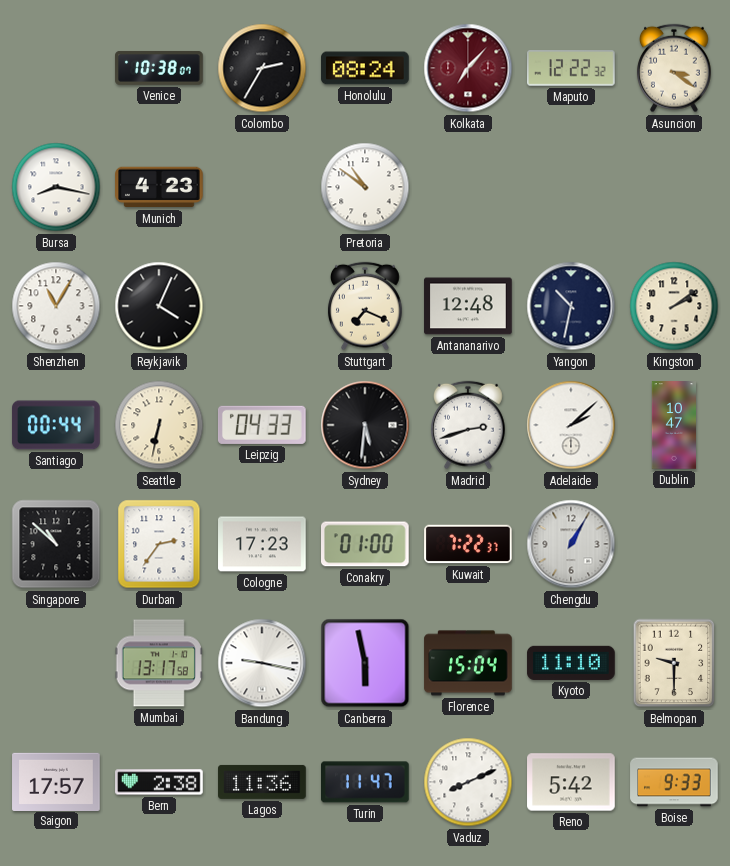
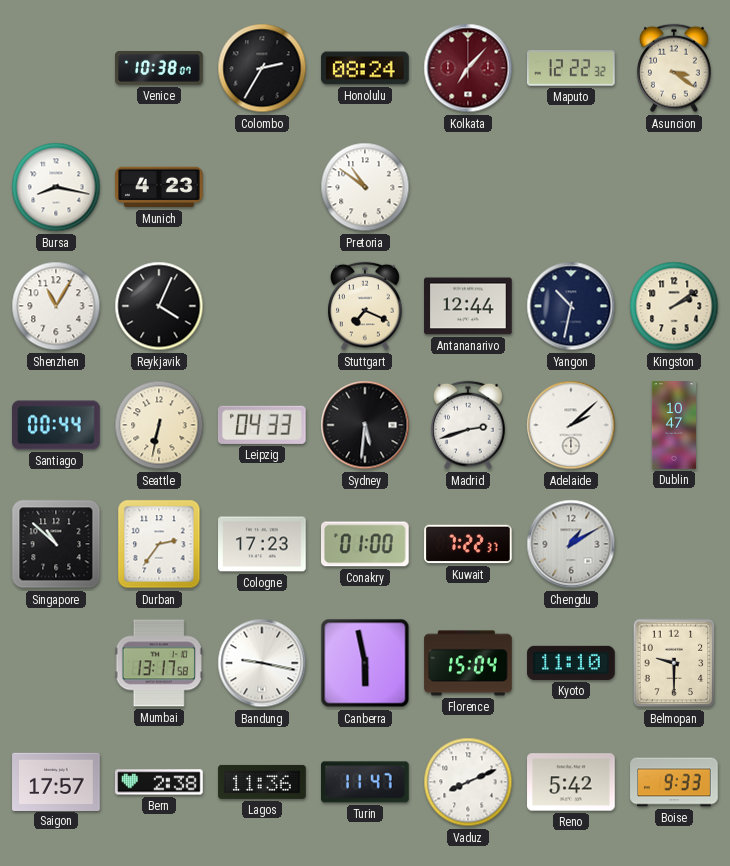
Antananarivo: 12:48 -> 12:44
Chengdu: 1:05 -> 1:10
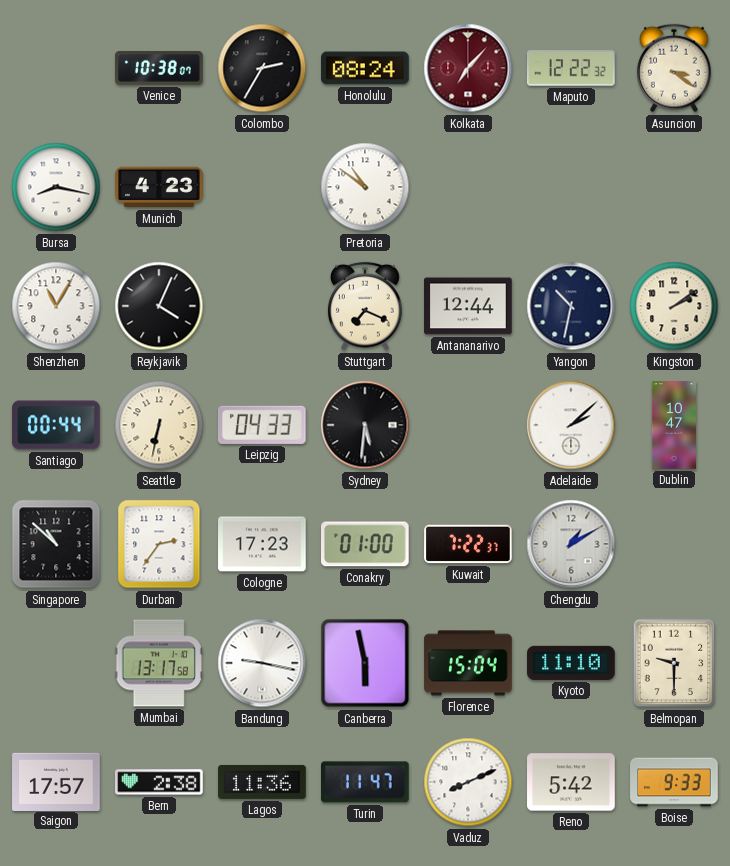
Madrid: 2:42 -> none
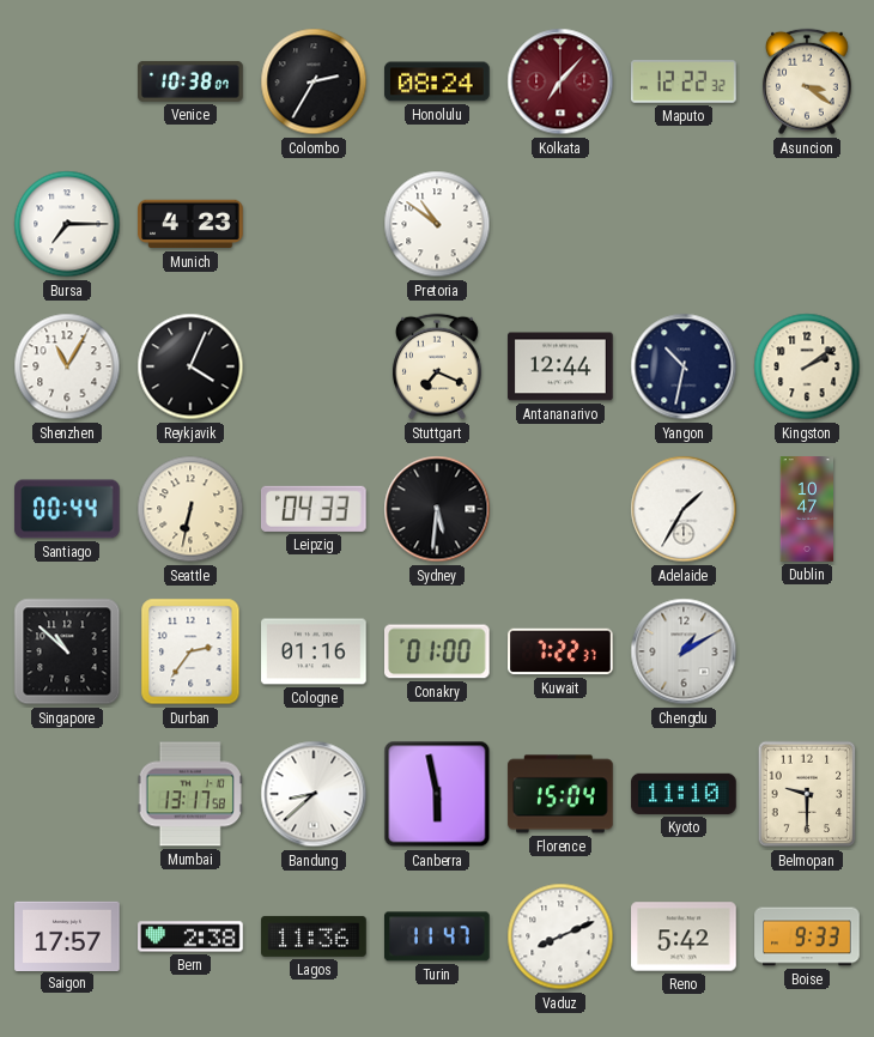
Bursa: 8:17 -> 7:15
Adelaide: 2:08 -> 1:35
Cologne: 17:23 -> 01:16
Bandung: 9:17 -> 8:38
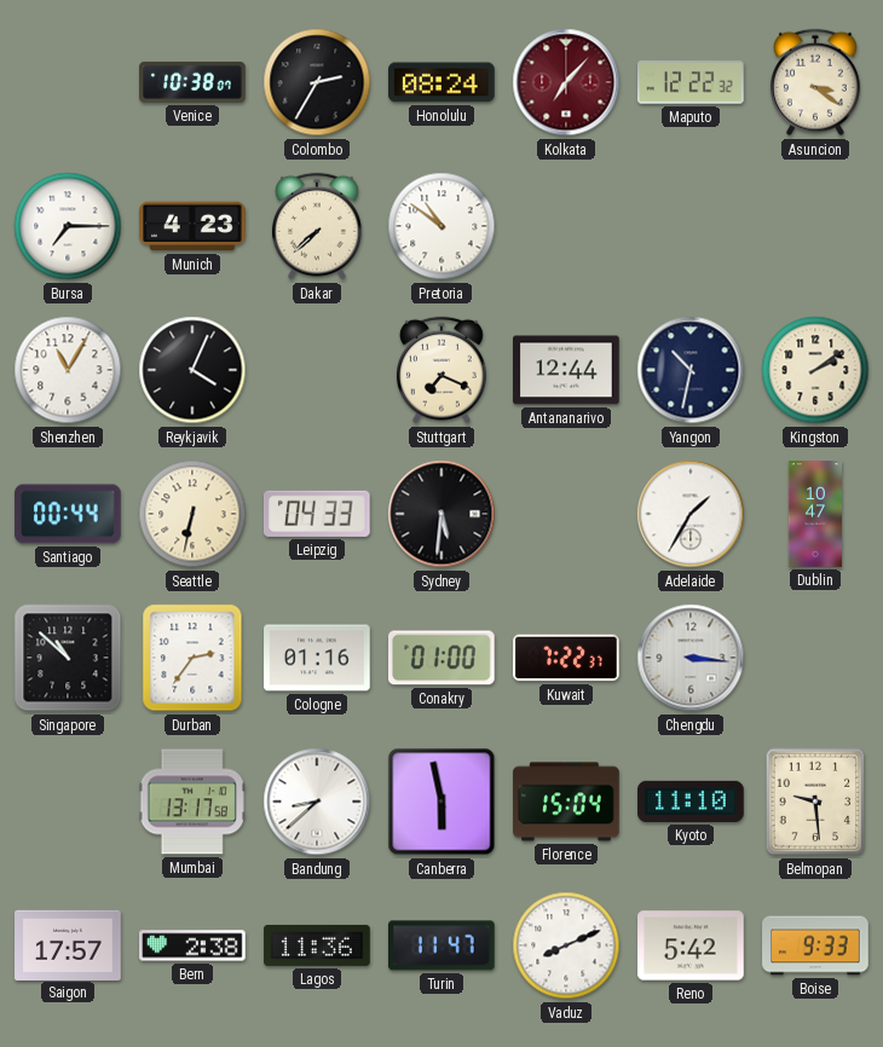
Dakar: none -> 7:38
Chengdu: 1:10 -> 3:16
Belmopan: 9:30 -> 9:29
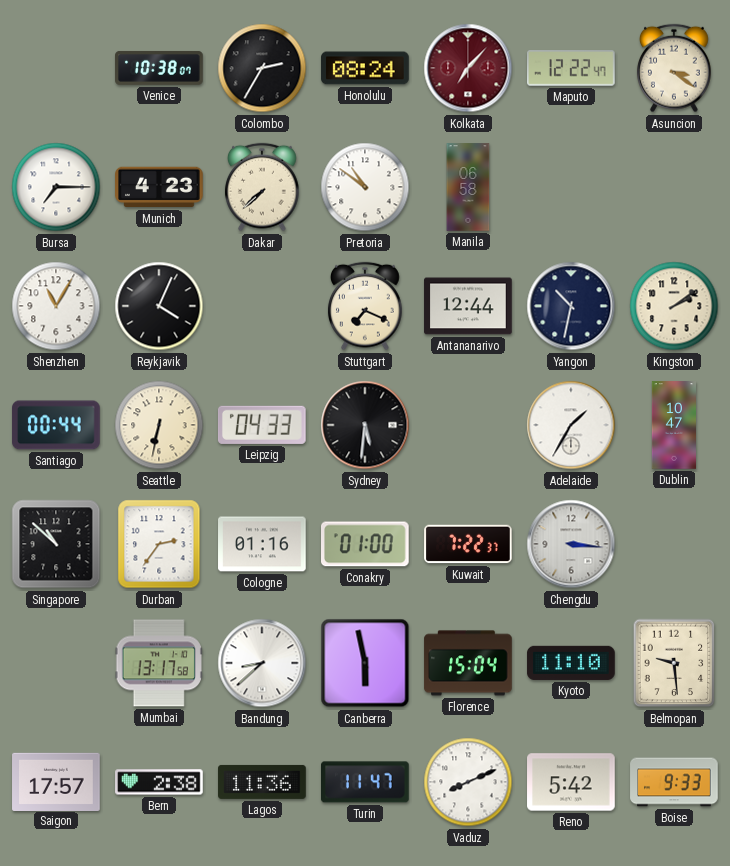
Maputo: 12:22:32 -> 12:22:47
Manila: none -> 06:58
